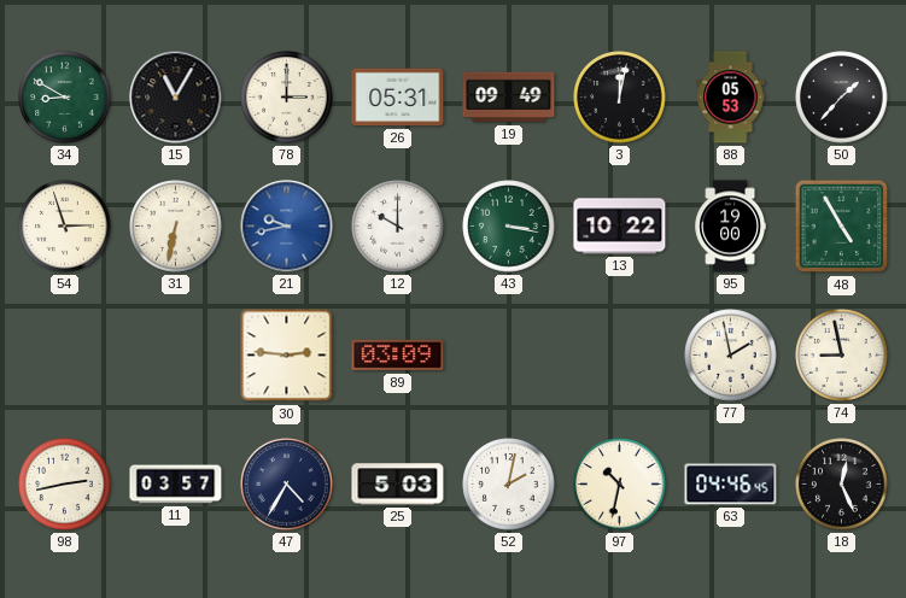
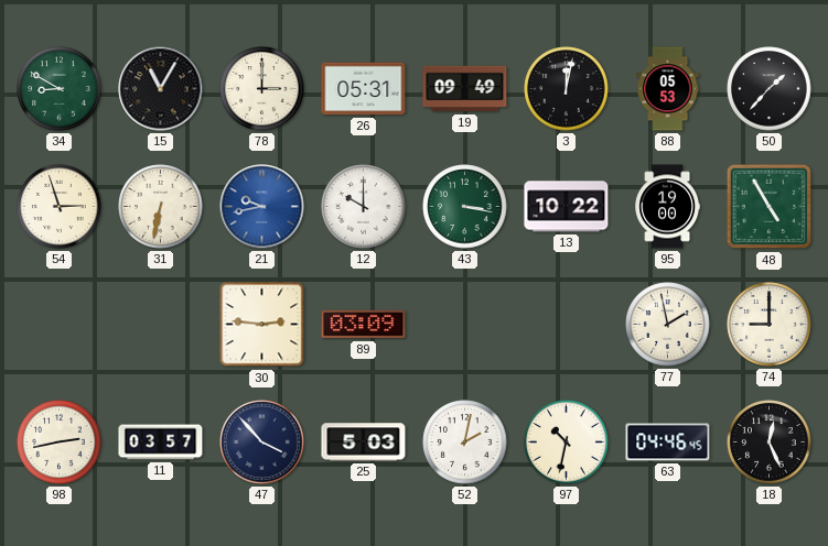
74: 8:58 -> 9:00
47: 4:35 -> 3:53
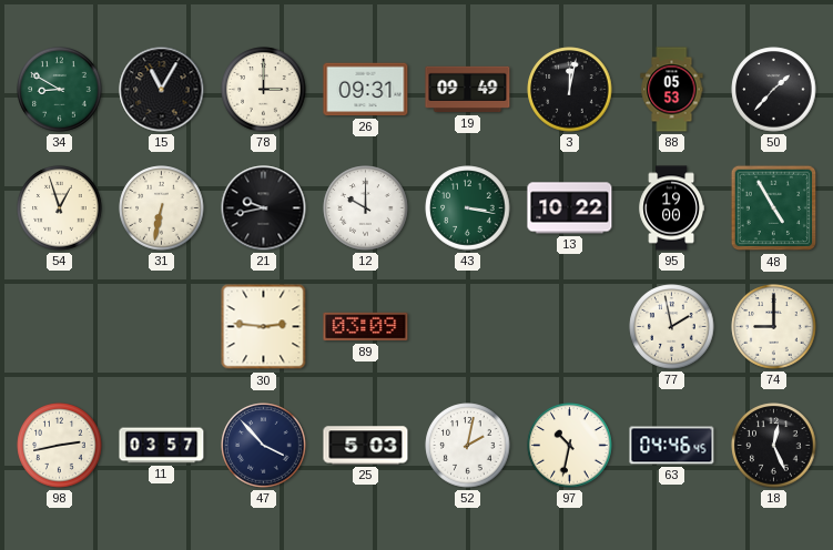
26: 05:31 -> 09:31
54: 2:57 -> 12:57
21 dial: blue -> black
